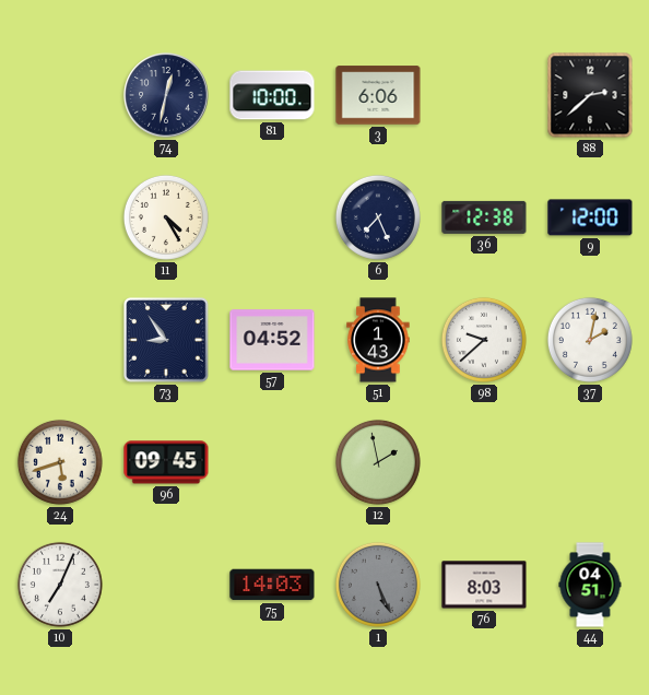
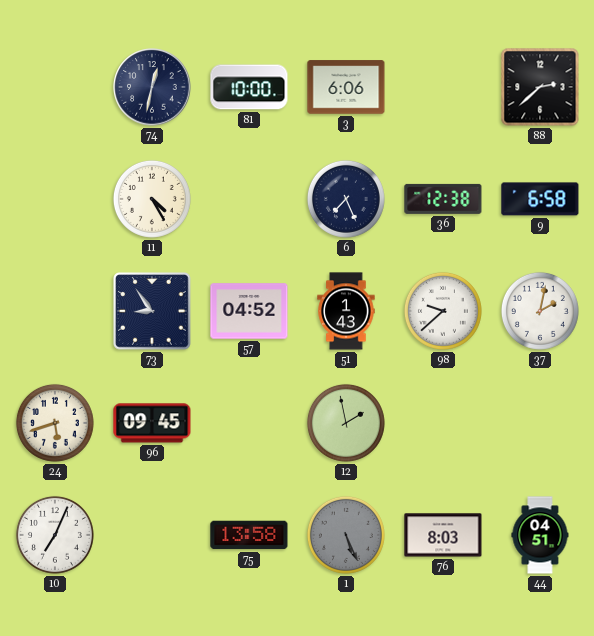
9: 12:00 -> 6:58
75: 14:03 -> 13:58
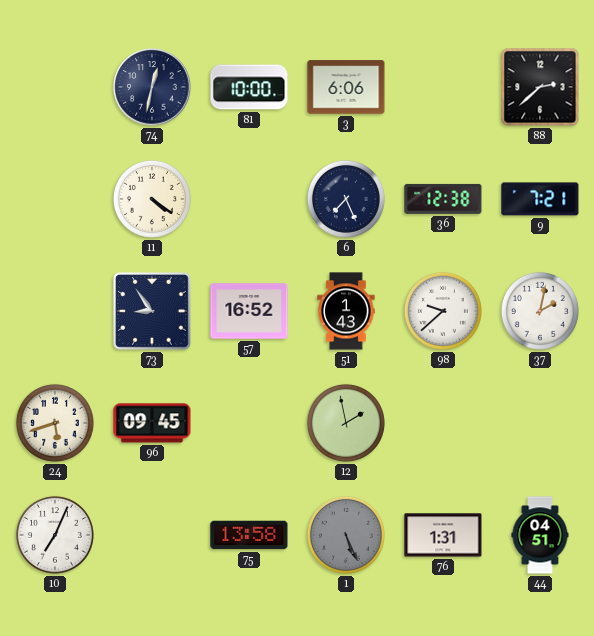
11: 4:25 -> 4:21
9: 6:58 -> 7:21
57: 04:52 -> 16:52
76: 8:03 -> 1:31
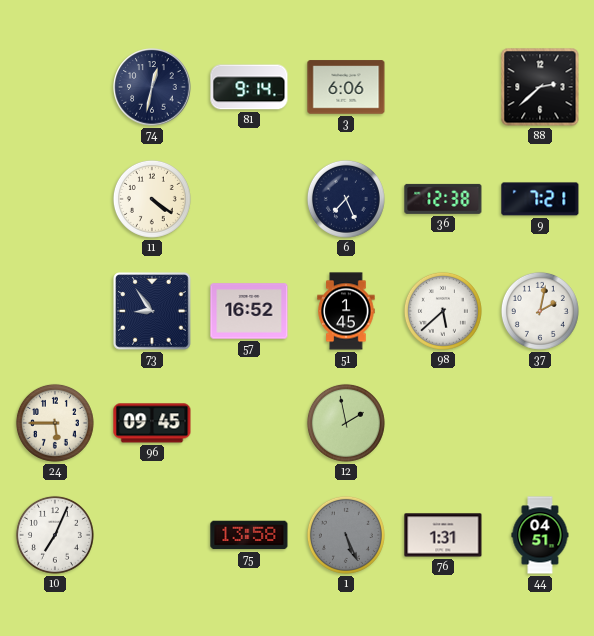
81: 10:00 -> 9:14
51: 1:43 -> 1:45
98: 9:38 -> 5:38
24: 5:42 -> 5:45
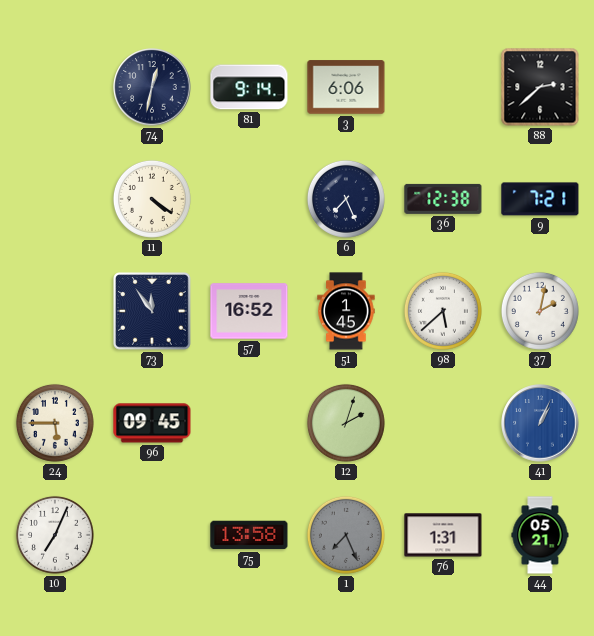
73: 8:54 -> 11:54
12: 1:58 -> 2:03
41: none -> 1:04
1: 5:26 -> 7:26
44: 04:51 -> 05:21
